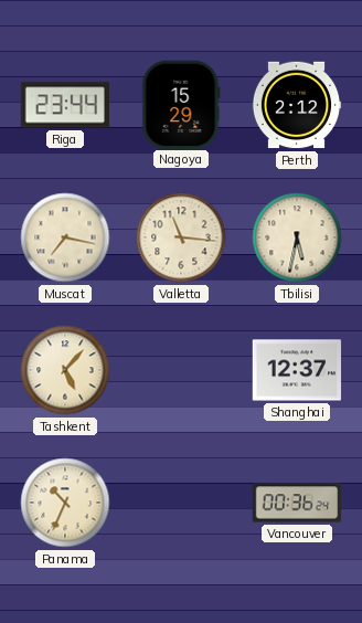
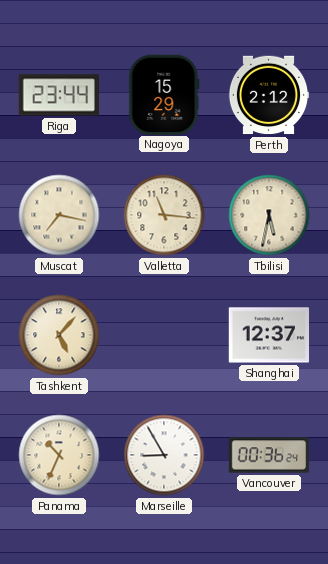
Marseille: none -> 8:55
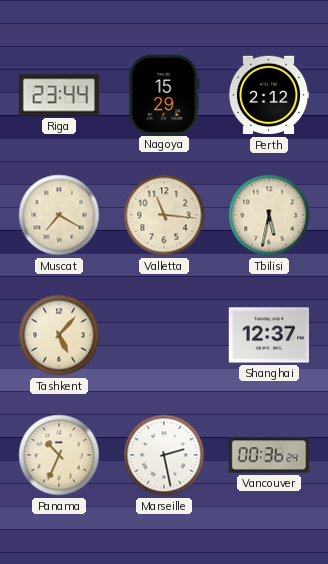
Muscat: 7:17 -> 7:20
Marseille: 8:55 -> 2:28
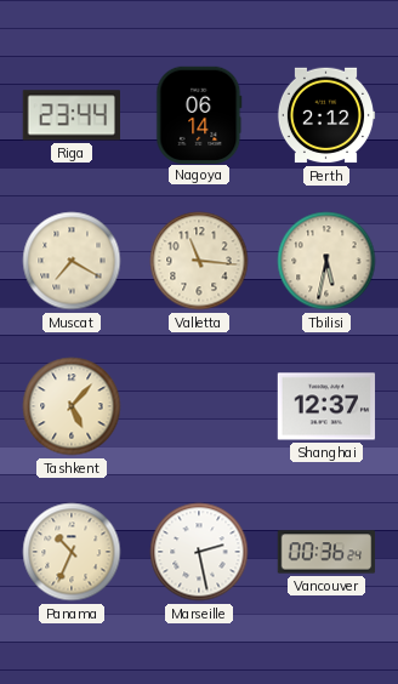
Nagoya: 15:29 -> 06:14
